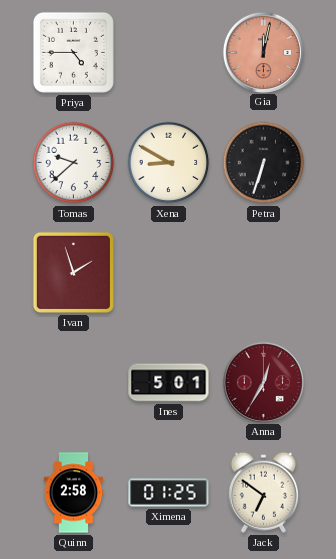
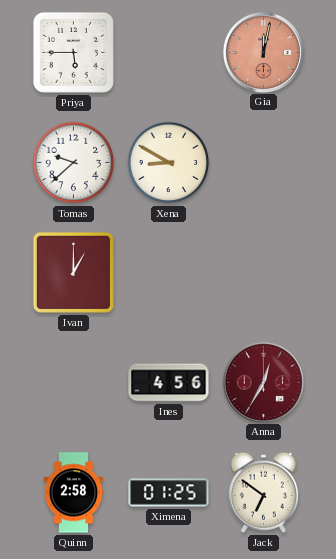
Priya: 4:45 -> 5:45
Petra: 6:33 -> none
Ivan: 1:57 -> 1:00
Ines: 5:01 -> 4:56
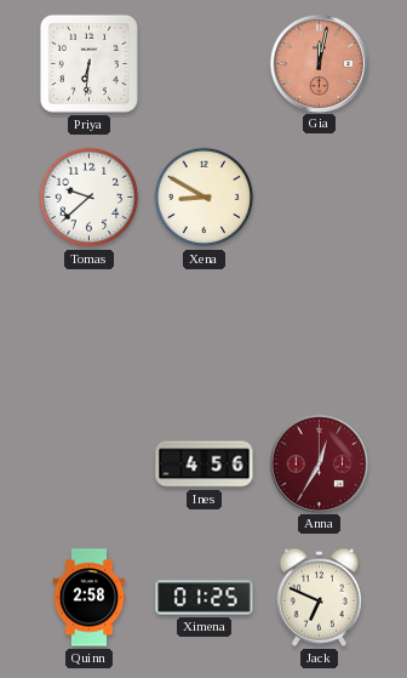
Priya: 5:45 -> 6:31
Ivan: 1:00 -> none
Jack: 6:51 -> 6:49
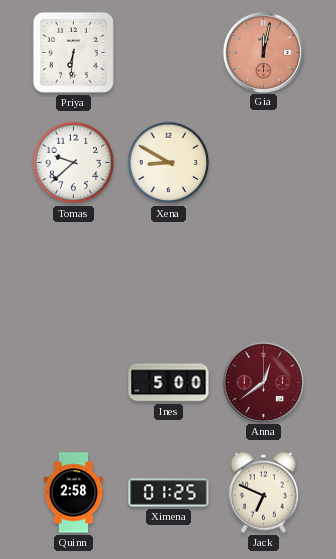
Ines: 4:56 -> 5:00
Anna: 12:35 -> 12:39
